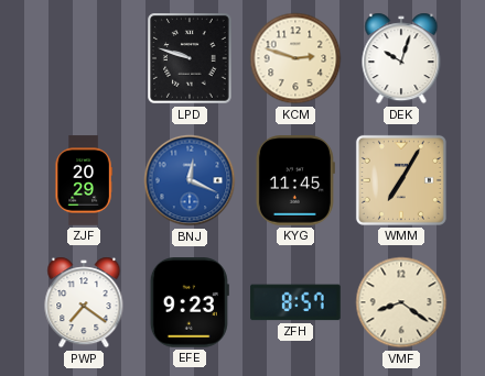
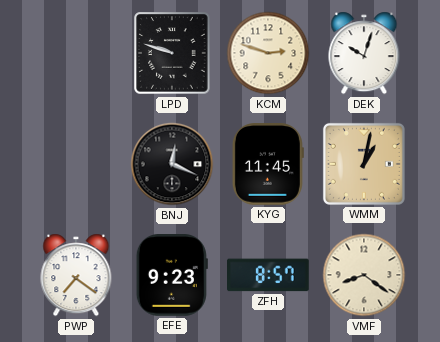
ZJF: 20:29 -> none
BNJ dial: blue -> black
WMM: 7:05 -> 1:02
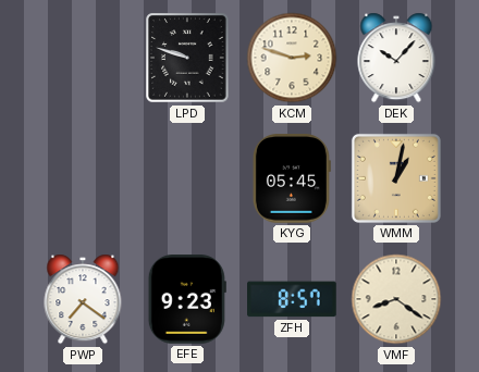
DEK: 10:03 -> 10:07
BNJ: 12:19 -> none
KYG: 11:45 -> 05:45
